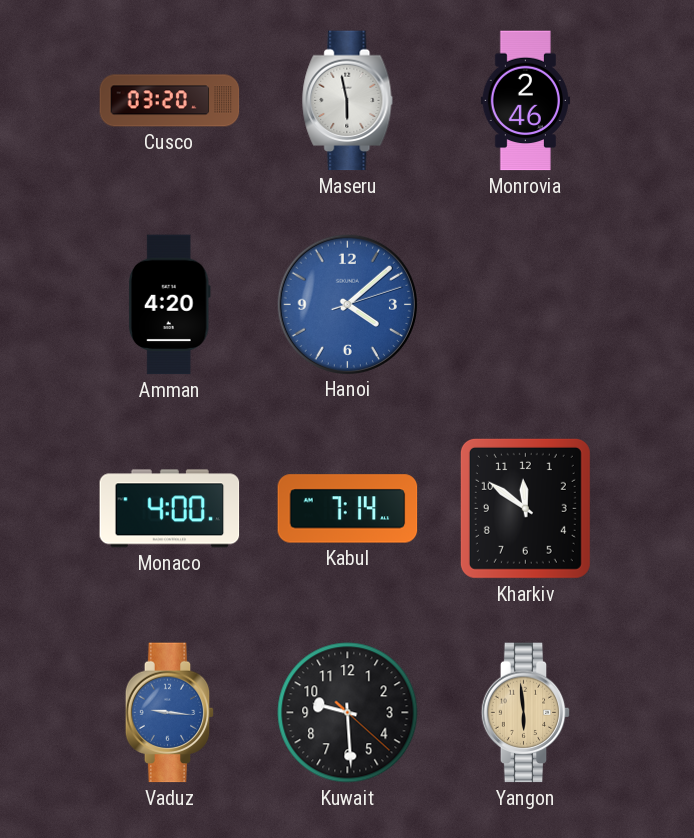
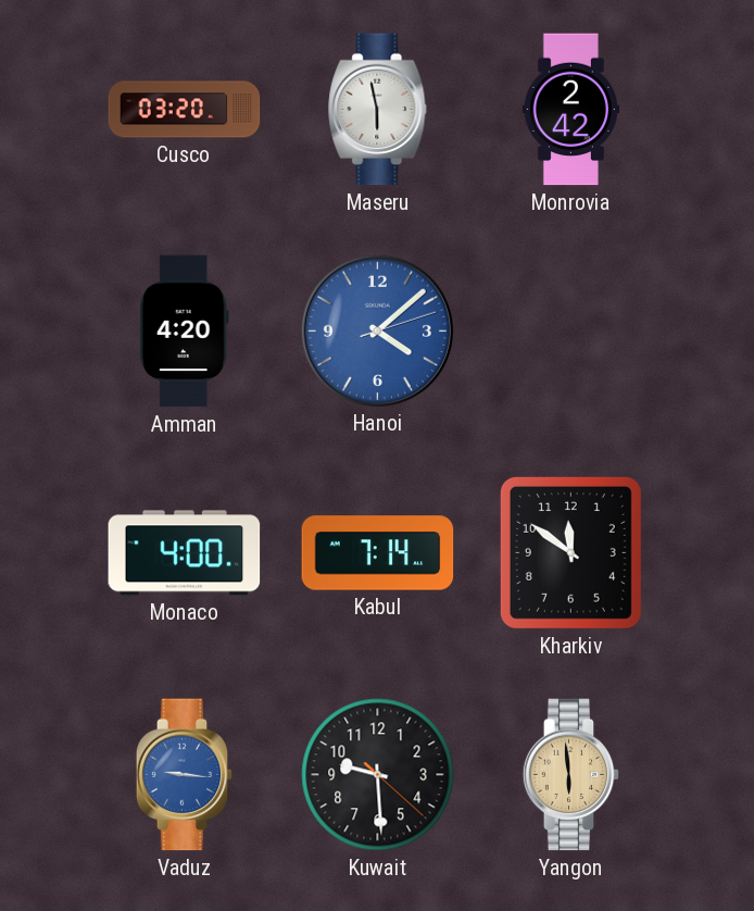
Monrovia: 2:46 -> 2:42
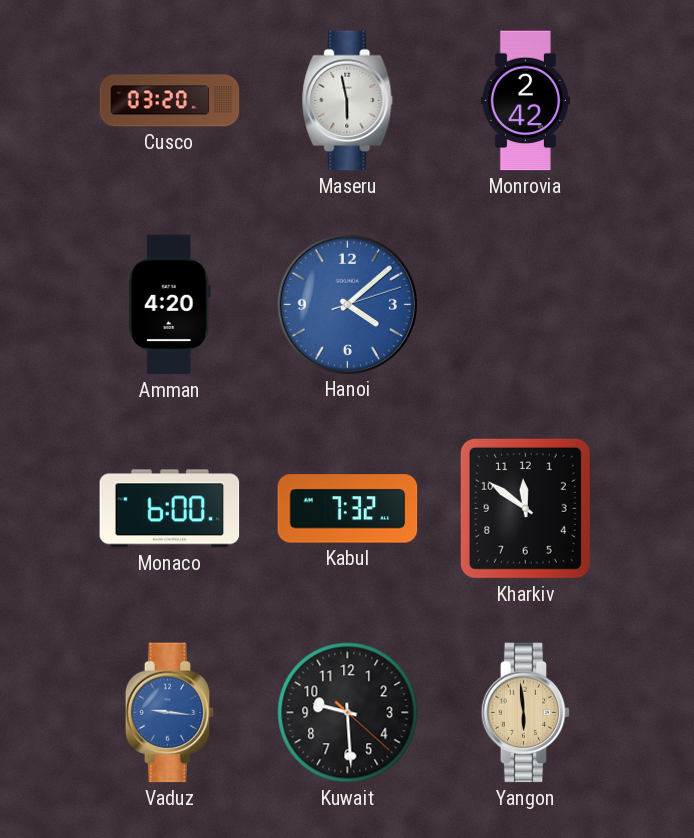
Monaco: 4:00 -> 6:00
Kabul: 7:14 -> 7:32
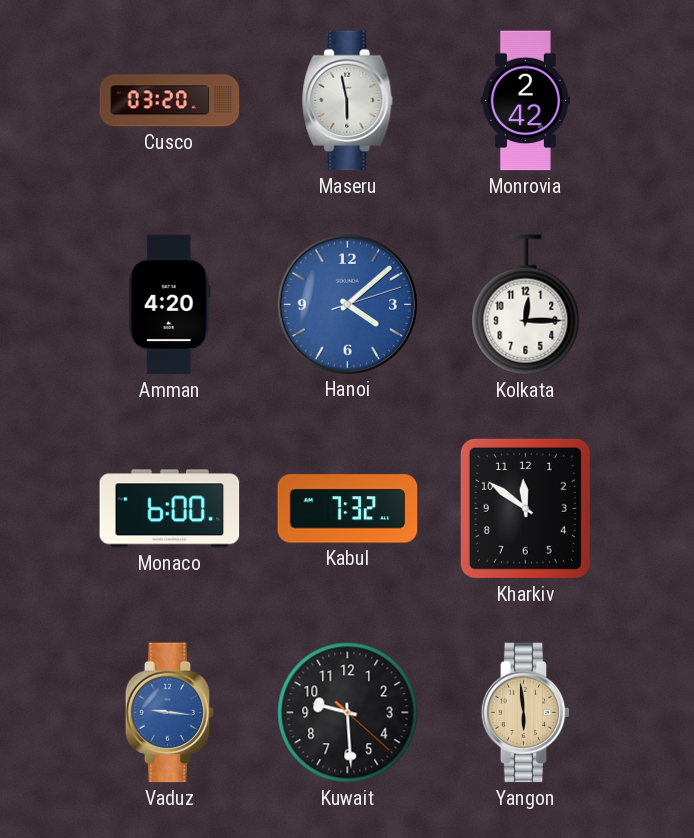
Kolkata: none -> 12:15
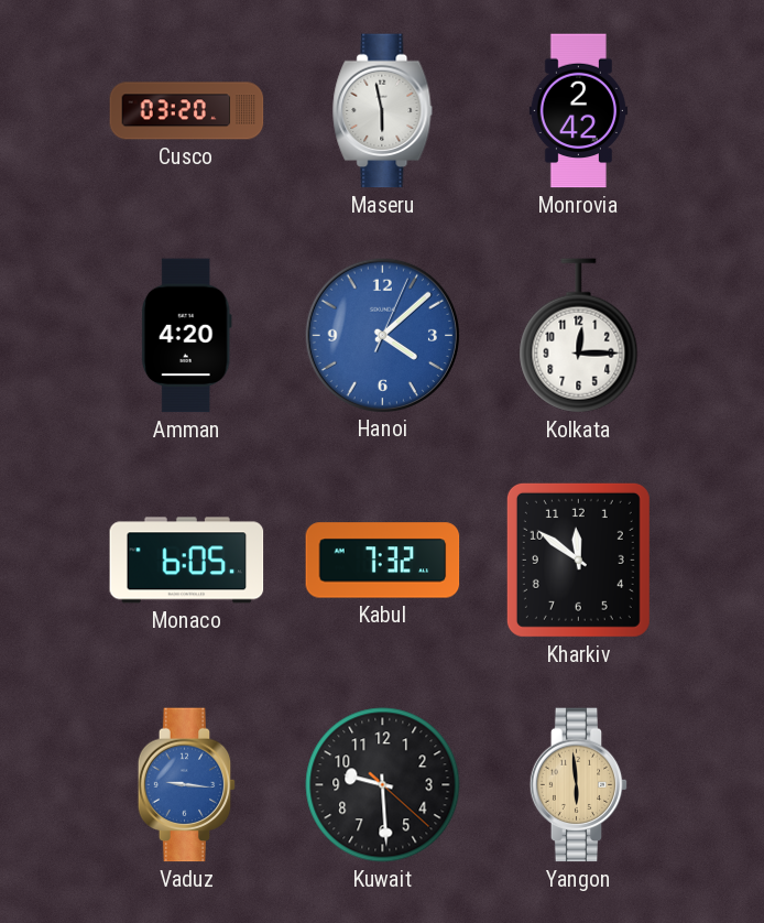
Hanoi: 4:08:12 -> 4:08:04
Monaco: 6:00 -> 6:05
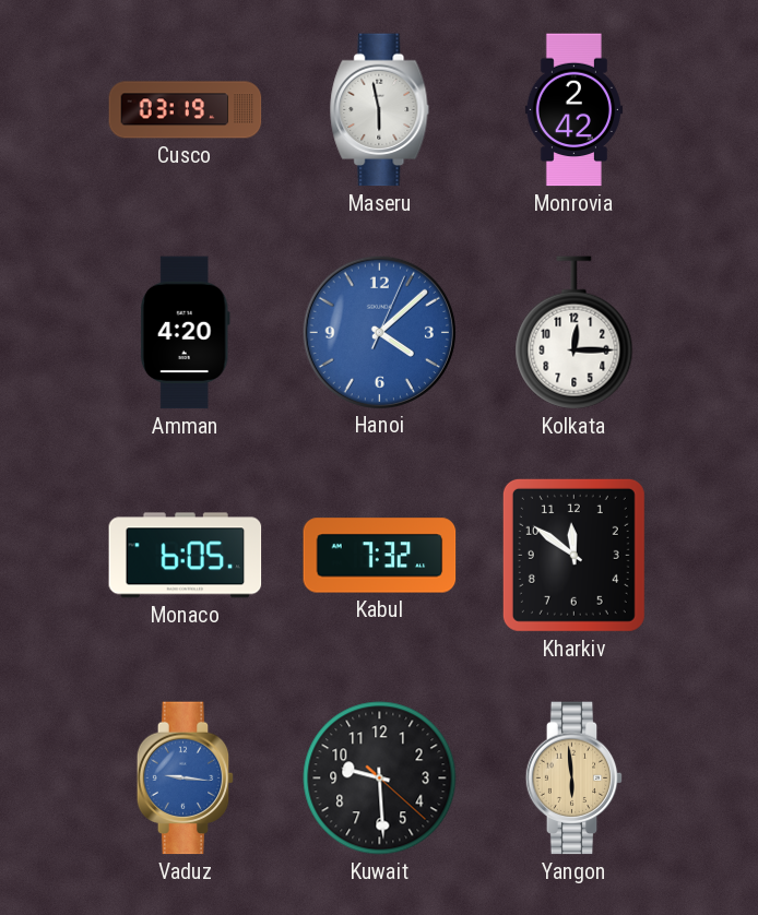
Cusco: 03:20 -> 03:19
